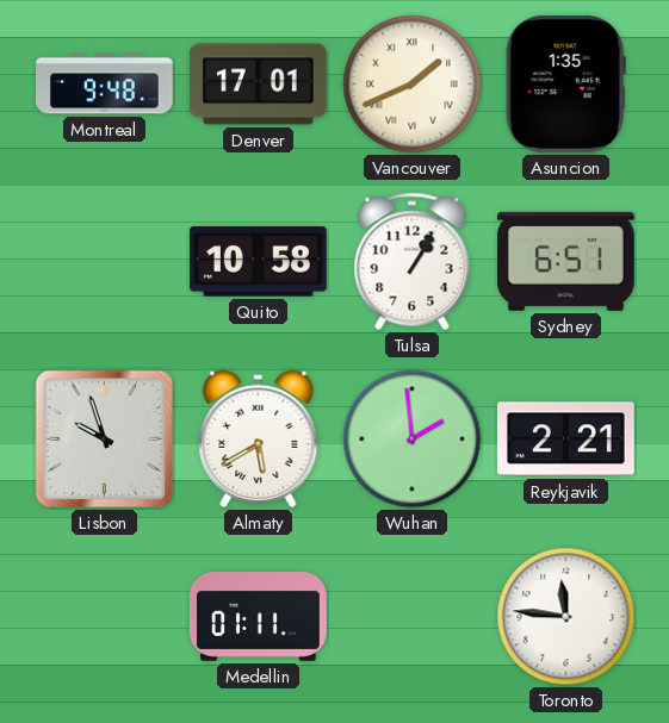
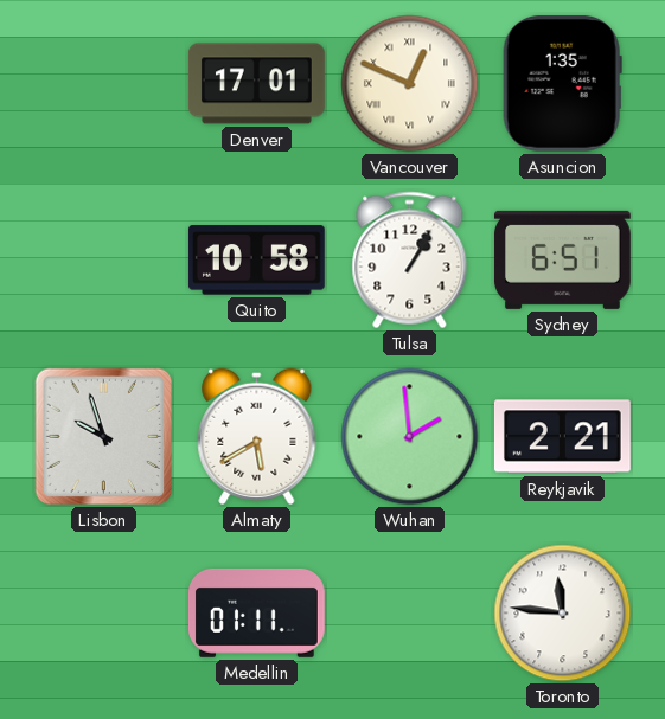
Montreal: 9:48 -> none
Vancouver: 1:41 -> 12:49
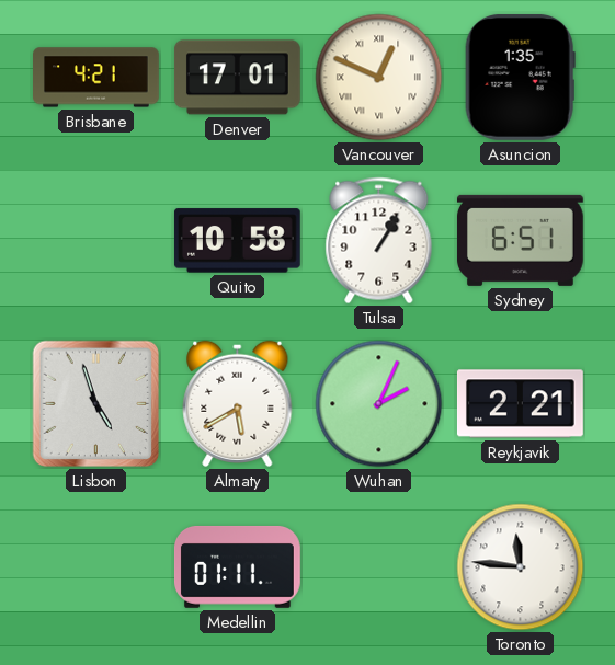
Brisbane: none -> 4:21
Lisbon: 9:57 -> 4:57
Wuhan: 1:59 -> 2:04
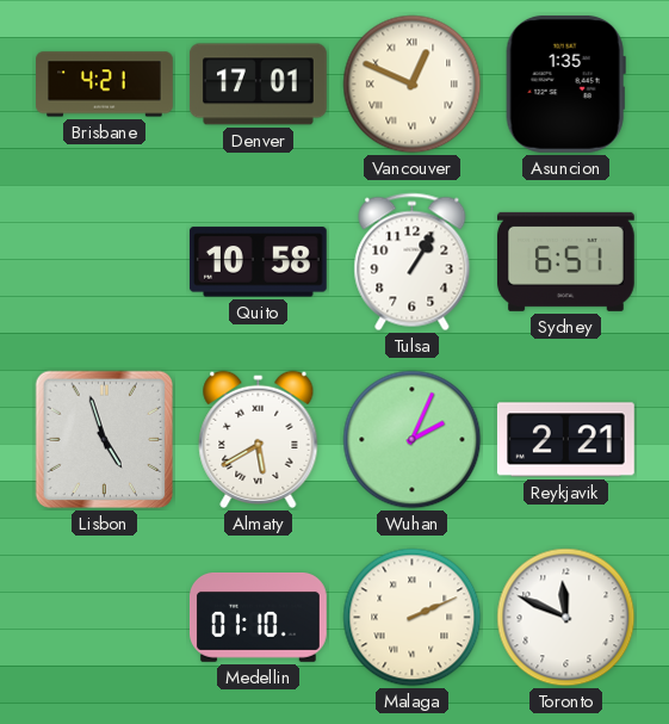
Medellin: 01:11 -> 01:10
Malaga: none -> 2:11
Toronto: 11:46 -> 11:49
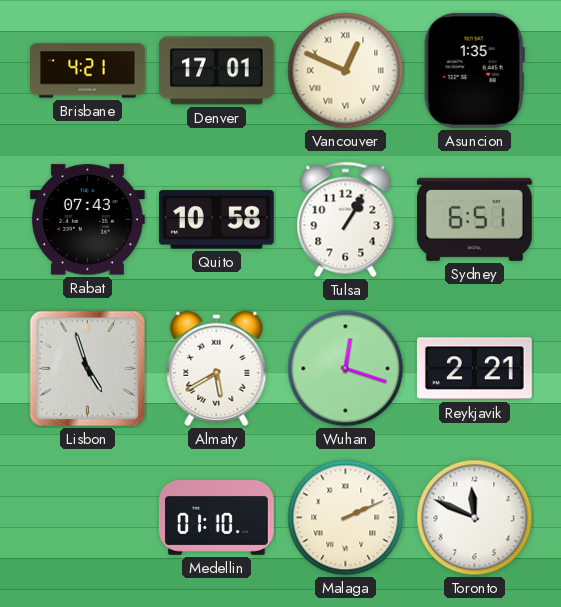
Rabat: none -> 07:43
Wuhan: 2:04 -> 12:18
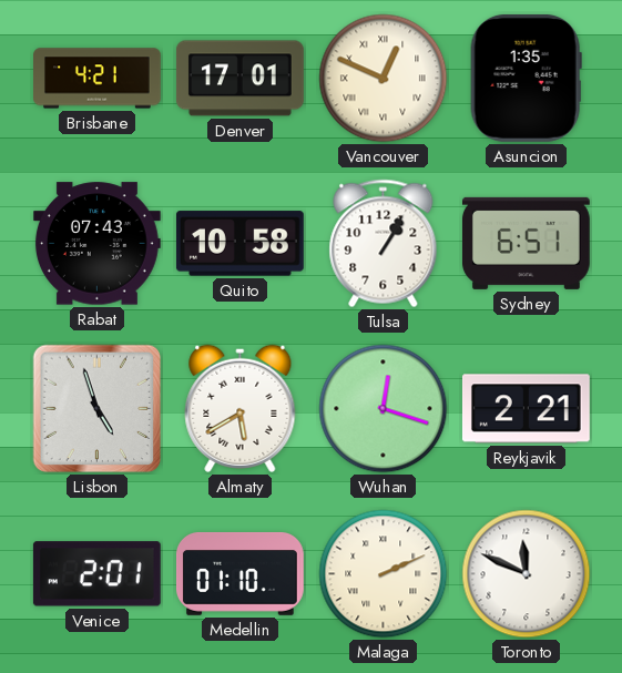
Venice: none -> 2:01
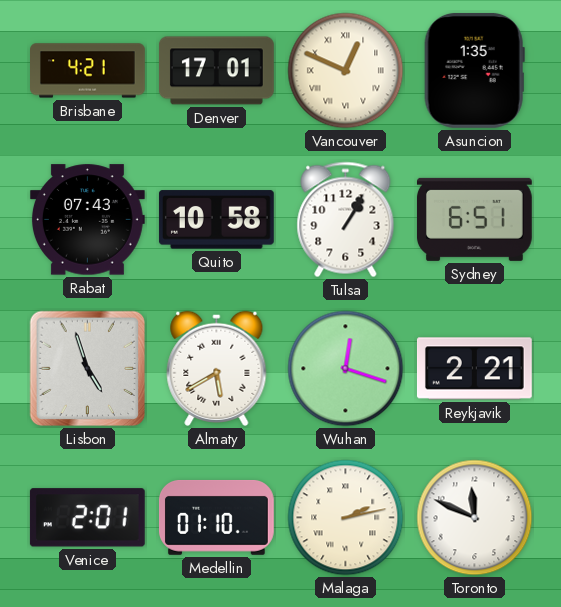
Malaga: 2:11 -> 2:13
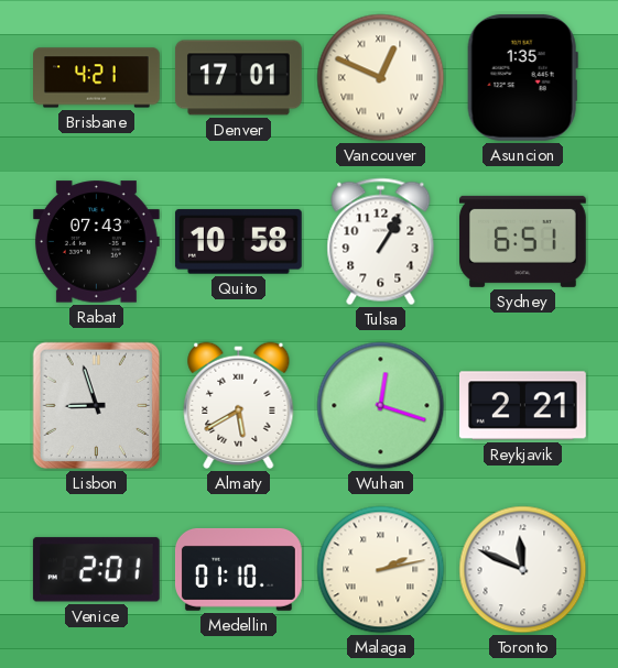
Lisbon: 4:57 -> 8:57
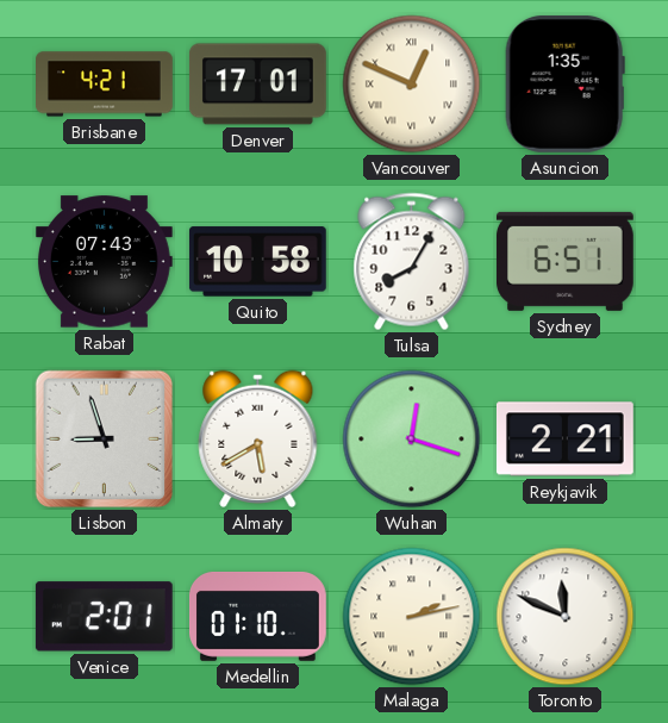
Tulsa: 1:05 -> 8:05
